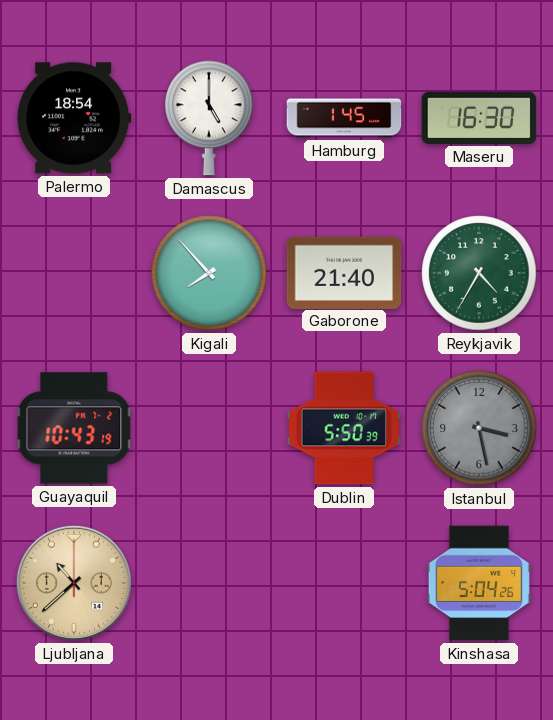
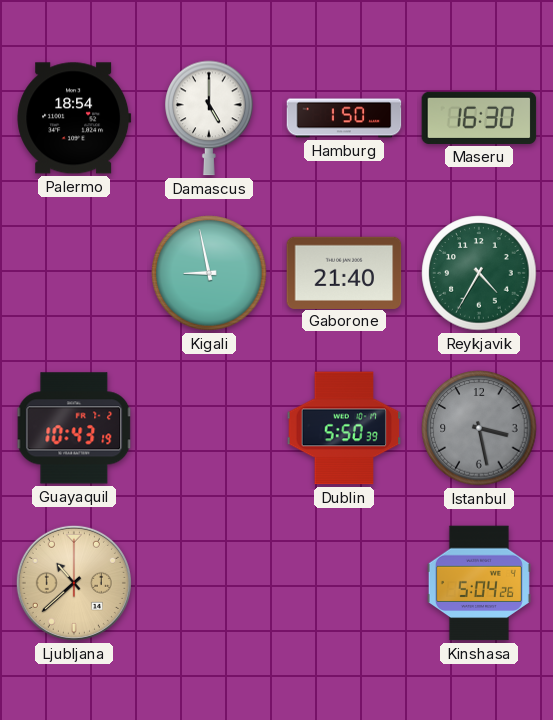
Hamburg: 1:45 -> 1:50
Kigali: 7:53 -> 8:58
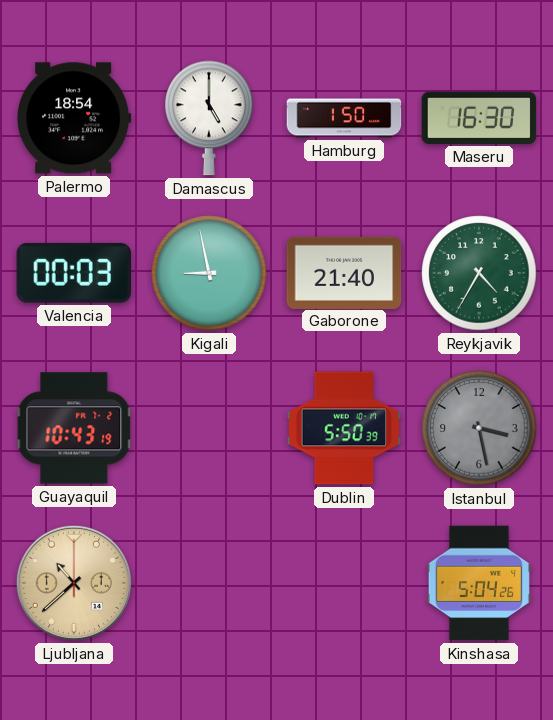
Valencia: none -> 00:03
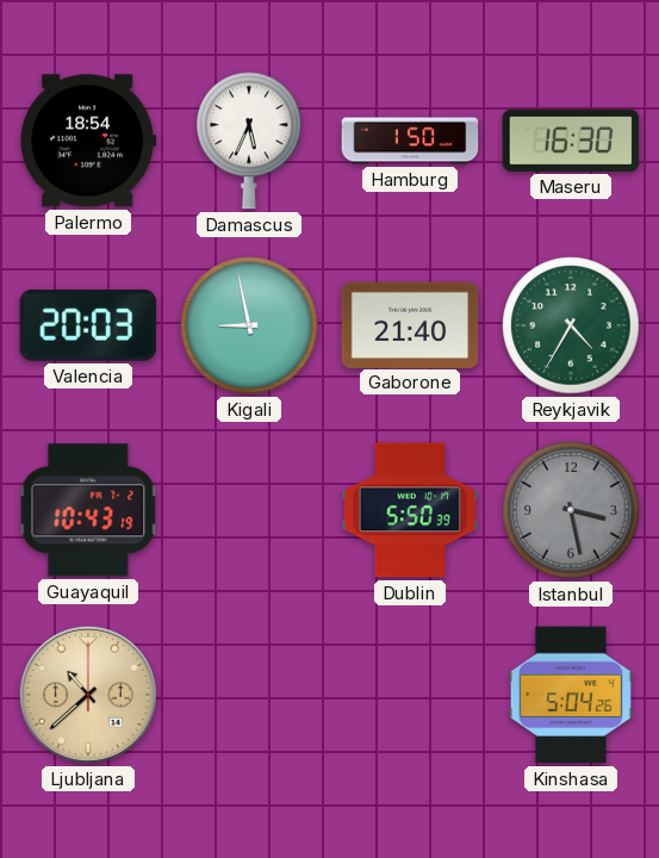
Damascus: 5:00 -> 5:34
Valencia: 00:03 -> 20:03
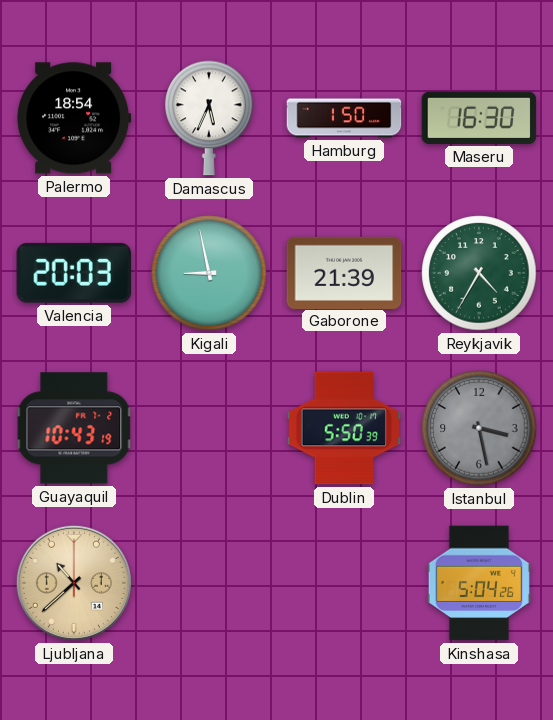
Gaborone: 21:40 -> 21:39
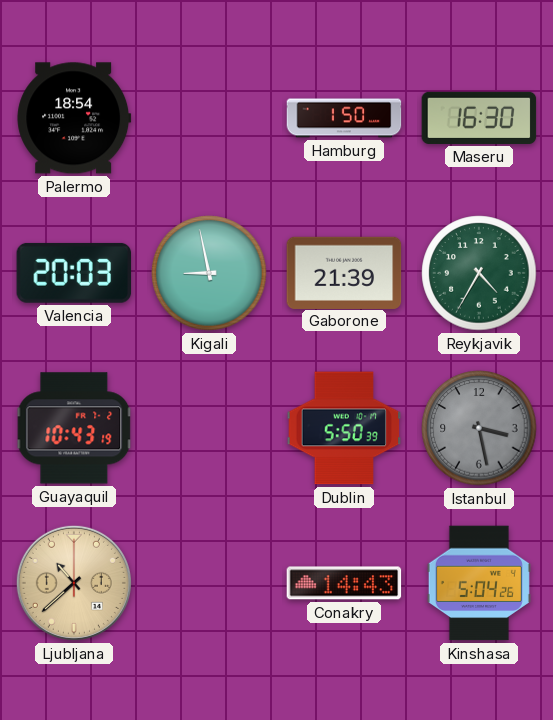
Damascus: 5:34 -> none
Conakry: none -> 14:43
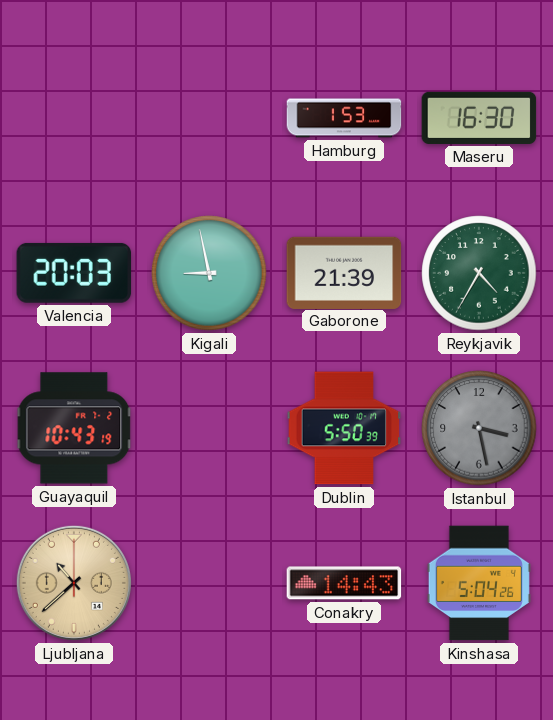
Palermo: 18:54 -> none
Hamburg: 1:50 -> 1:53
